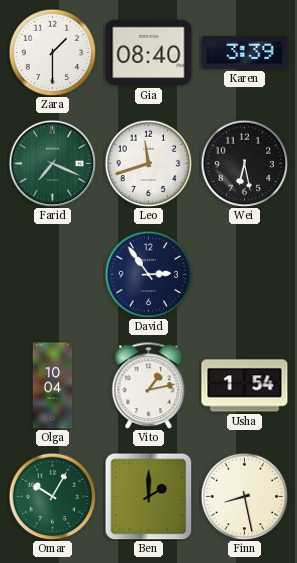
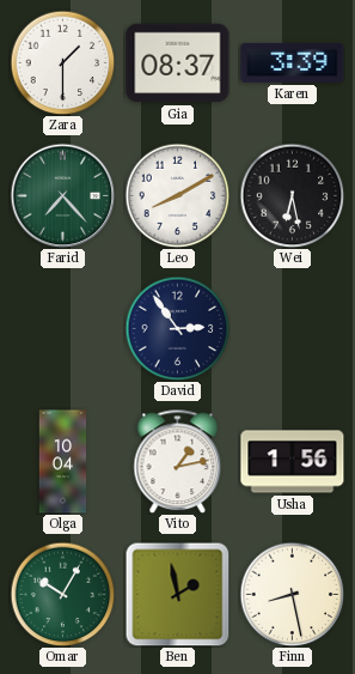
Gia: 08:40 -> 08:37
Farid: 7:19 -> 7:23
Leo: 11:42 -> 8:10
Usha: 1:54 -> 1:56
Ben: 2:00 -> 1:58
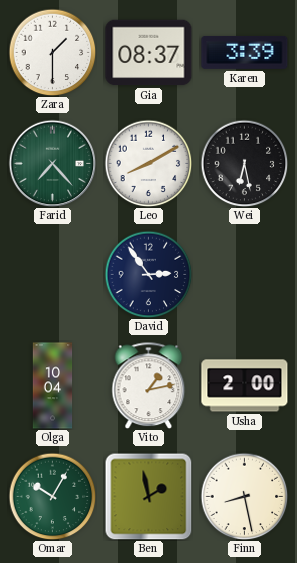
Usha: 1:56 -> 2:00
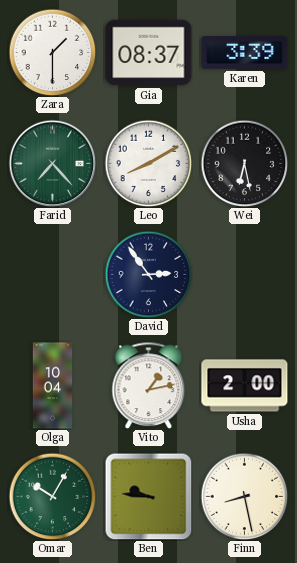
Ben: 1:58 -> 9:46
